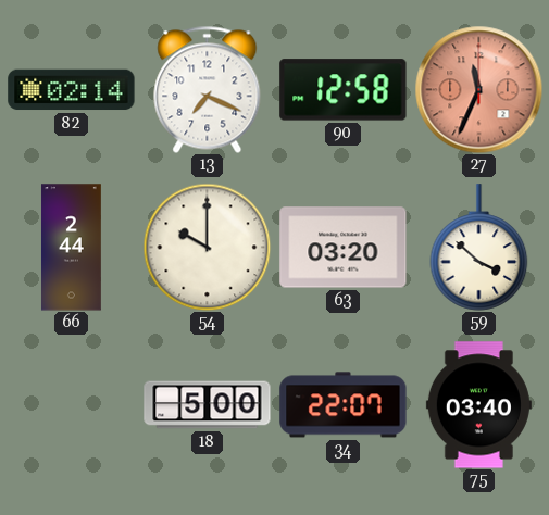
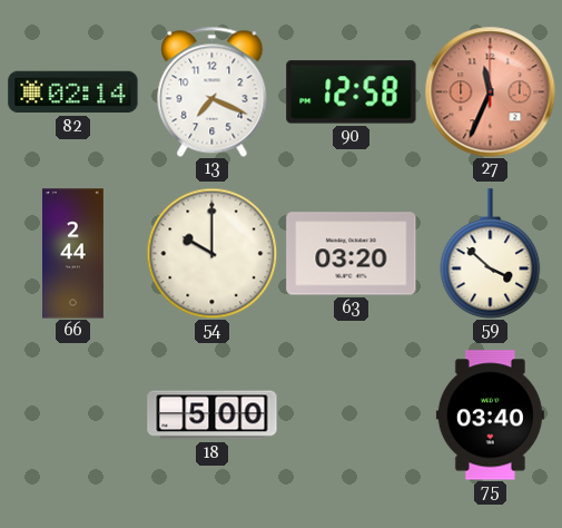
34: 22:07 -> none
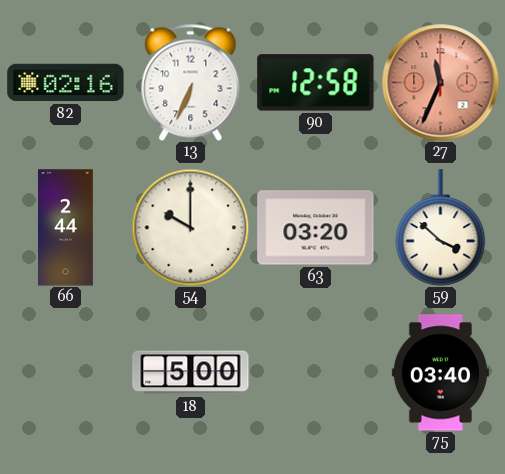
82: 02:14 -> 02:16
13: 7:19 -> 6:34
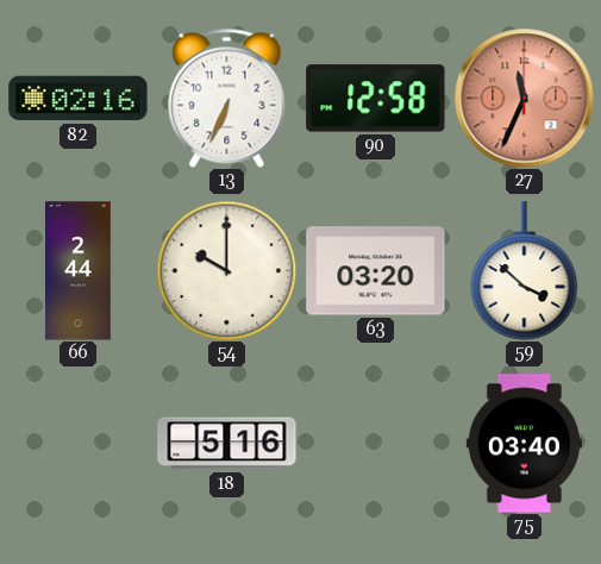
18: 5:00 -> 5:16
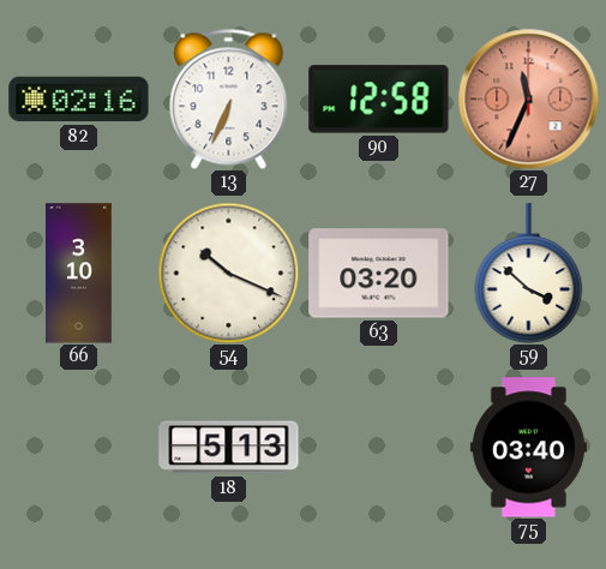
66: 2:44 -> 3:10
54: 10:00 -> 10:19
18: 5:16 -> 5:13
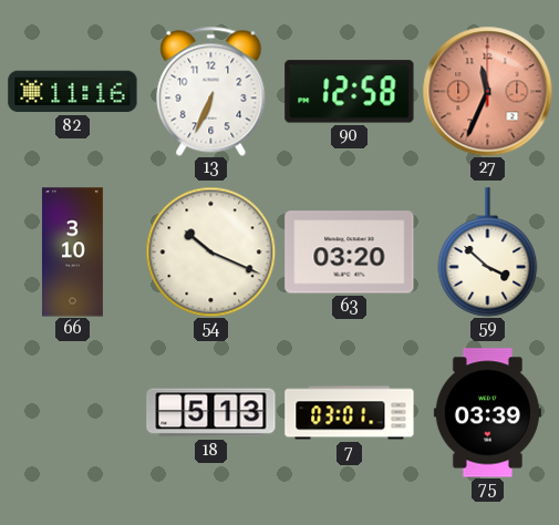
82: 02:16 -> 11:16
7: none -> 03:01
75: 03:40 -> 03:39
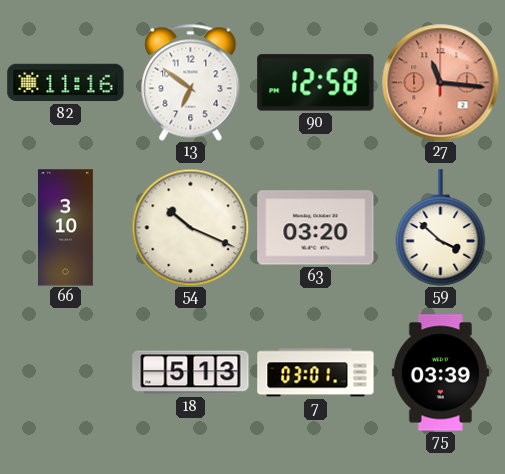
13: 6:34 -> 6:51
27: 11:34 -> 11:16
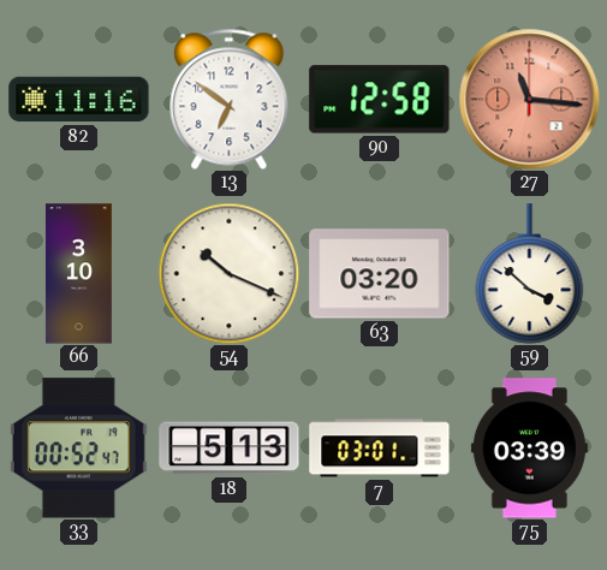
33: none -> 00:52
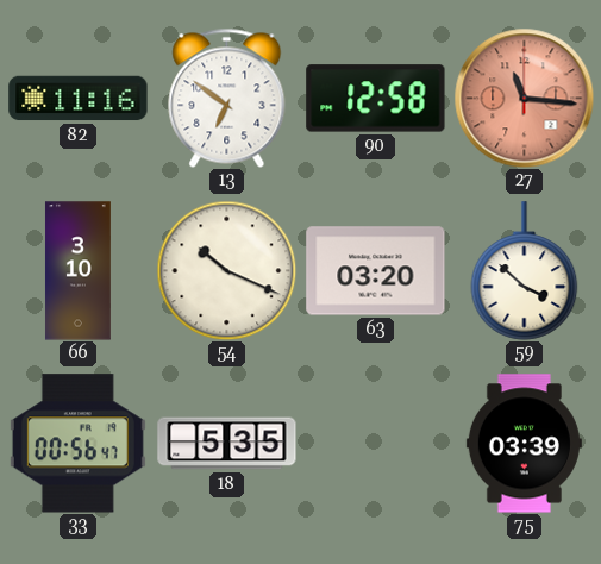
33: 00:52 -> 00:56
18: 5:13 -> 5:35
7: 03:01 -> none
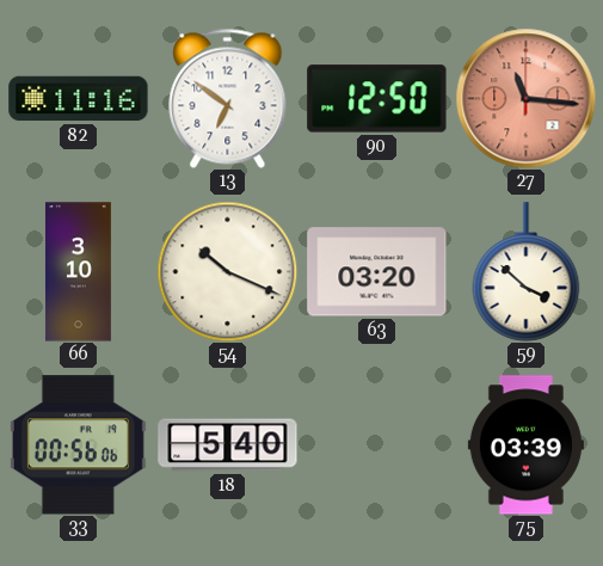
90: 12:58 -> 12:50
33: 00:56:47 -> 00:56:06
18: 5:35 -> 5:40
